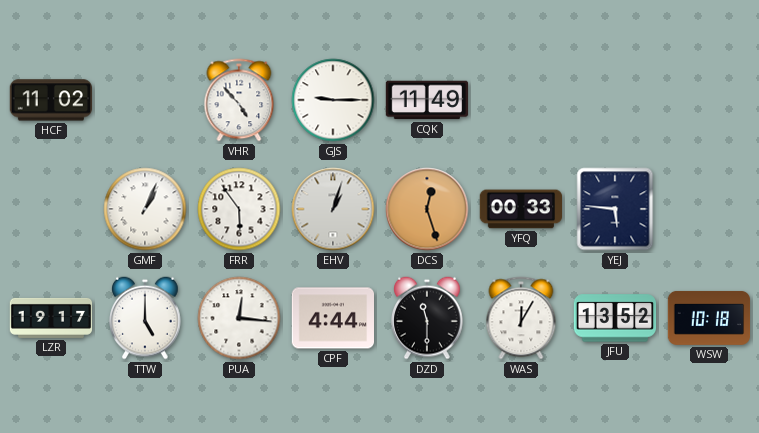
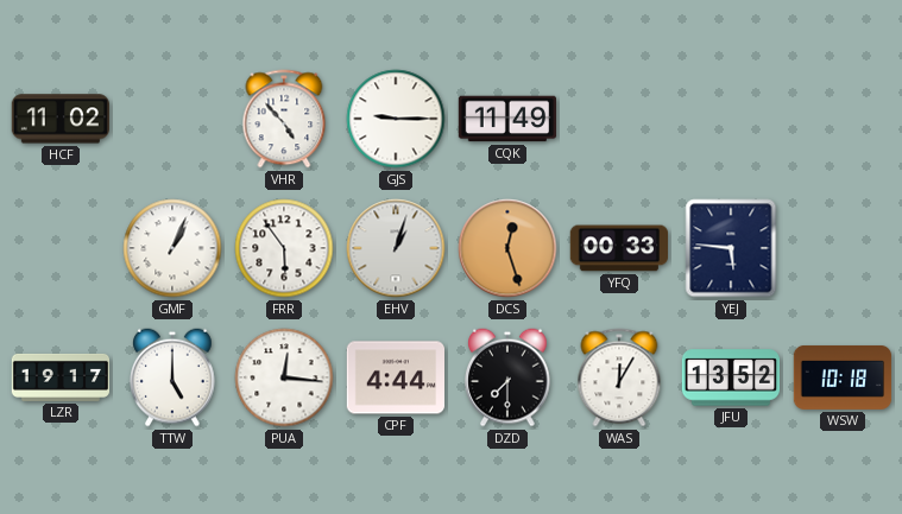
DZD: 11:30 -> 7:30
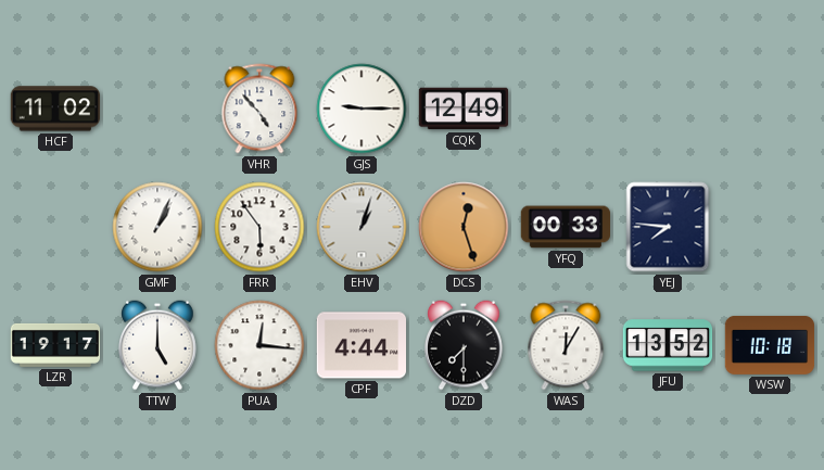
CQK: 11:49 -> 12:49
YEJ: 5:46 -> 7:46
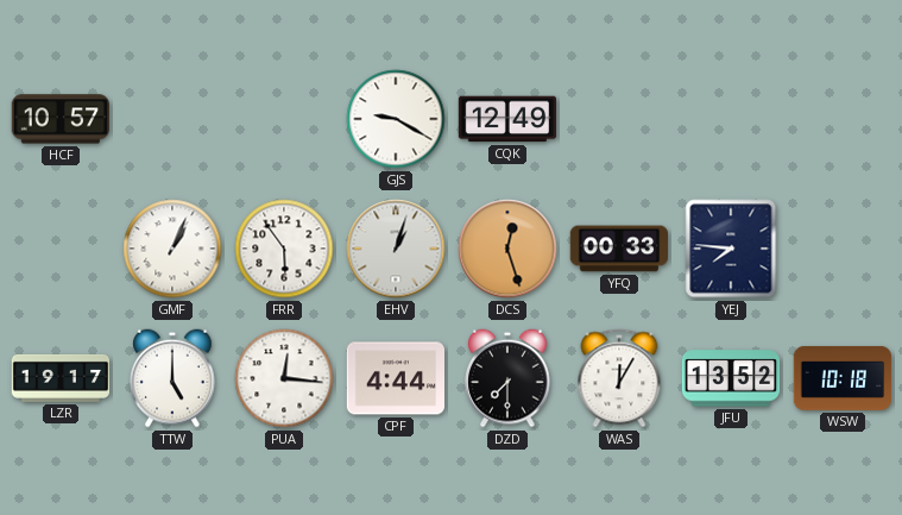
HCF: 11:02 -> 10:57
VHR: 4:53 -> none
GJS: 9:15 -> 9:20
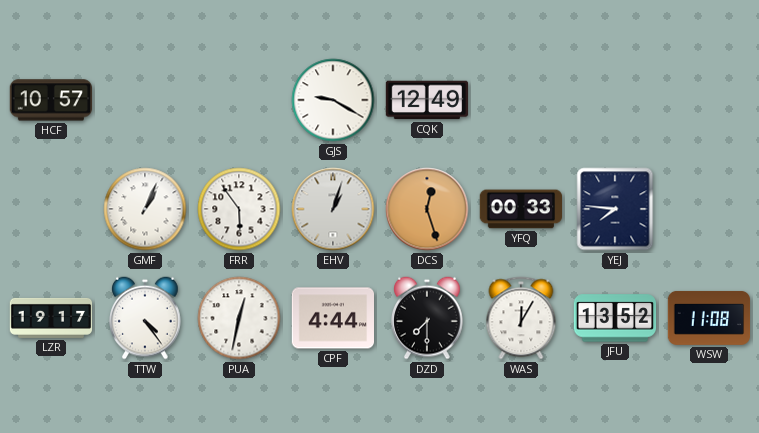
TTW: 5:00 -> 4:24
PUA: 12:16 -> 12:32
WSW: 10:18 -> 11:08
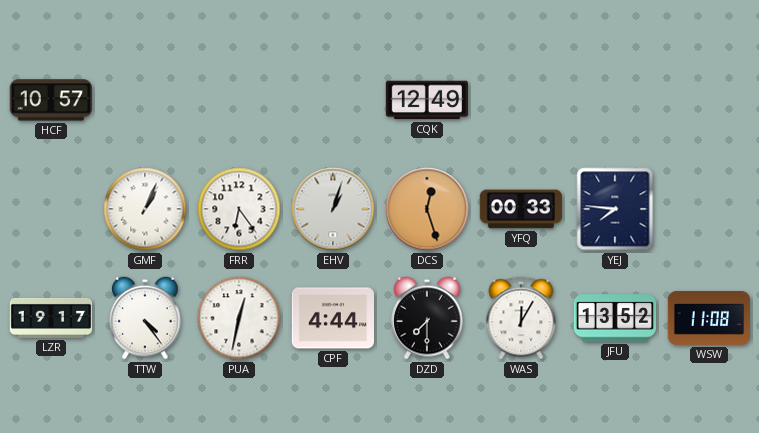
GJS: 9:20 -> none
FRR: 5:54 -> 6:24
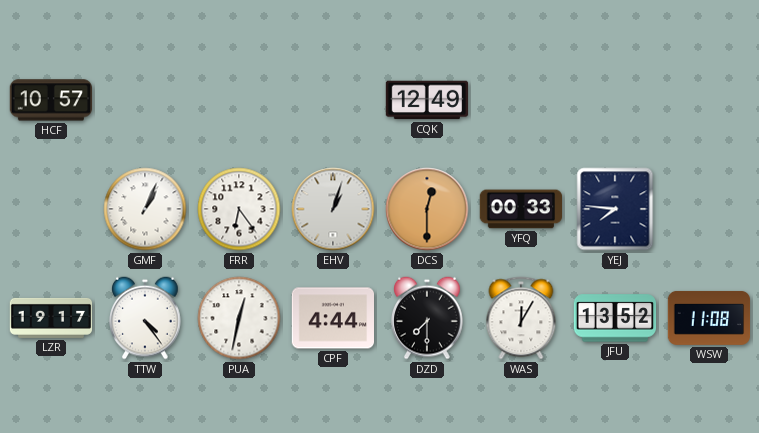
DCS: 12:27 -> 12:30
